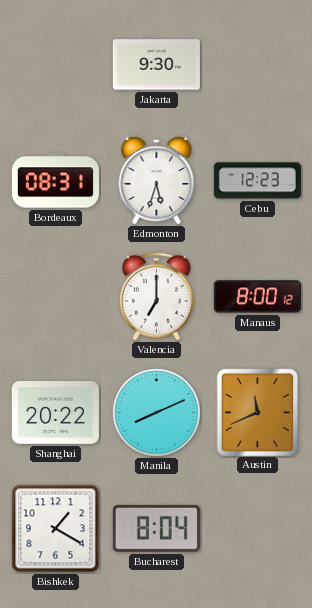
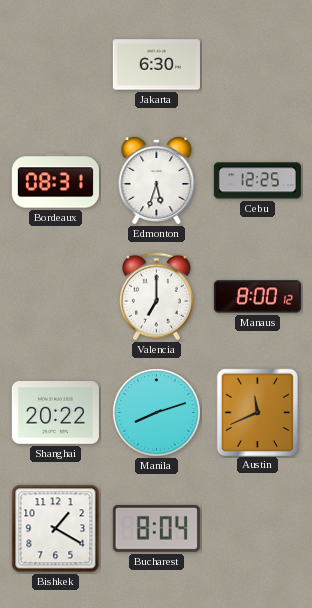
Jakarta: 9:30 -> 6:30
Cebu: 12:23 -> 12:25
Manila: 8:11 -> 8:12
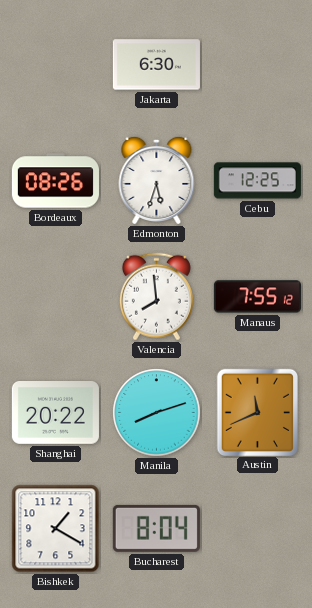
Bordeaux: 08:31 -> 08:26
Valencia: 7:00 -> 7:59
Manaus: 8:00 -> 7:55
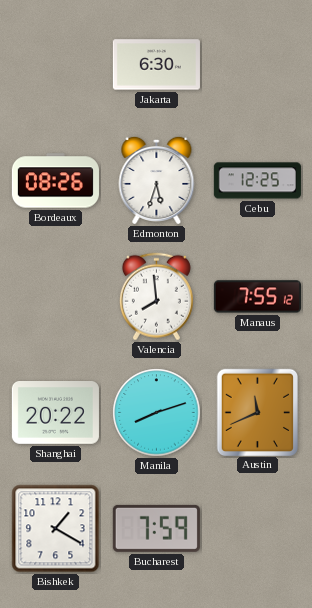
Bucharest: 8:04 -> 7:59
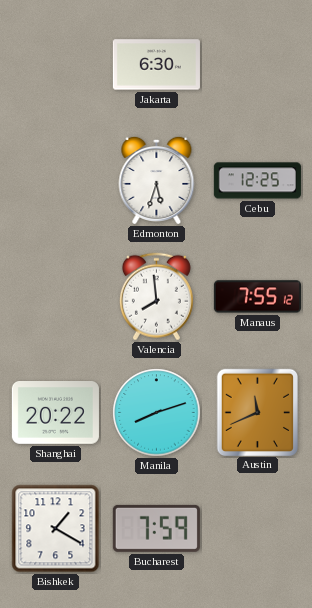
Bordeaux: 08:26 -> none
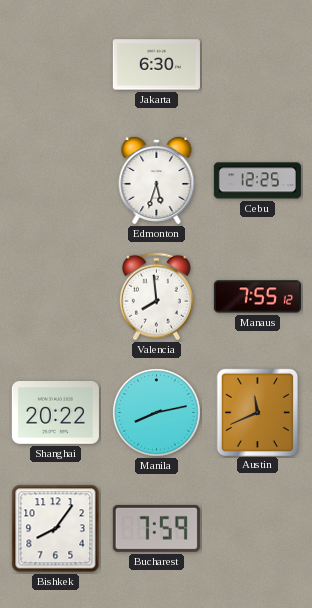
Manila: 8:12 -> 8:13
Bishkek: 1:20 -> 8:06
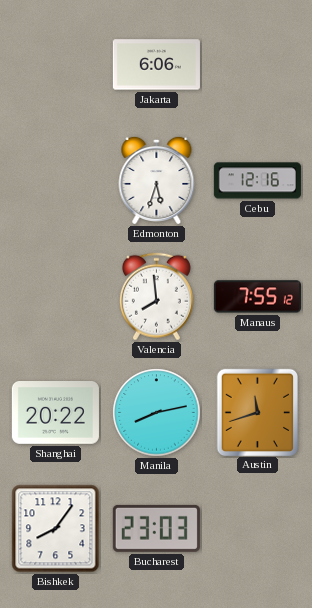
Jakarta: 6:30 -> 6:06
Cebu: 12:25 -> 12:16
Austin: 11:41 -> 11:42
Bucharest: 7:59 -> 23:03
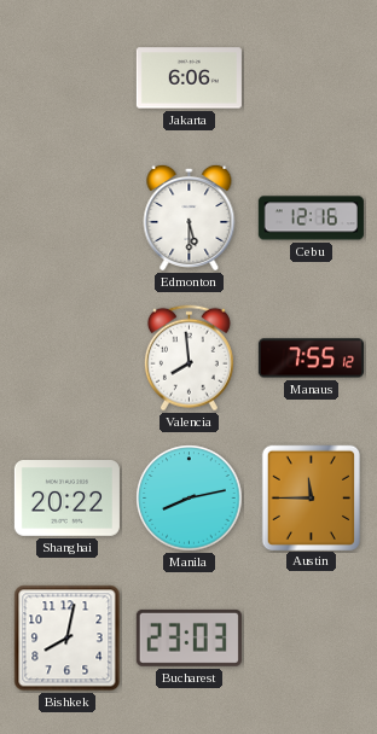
Edmonton: 5:33 -> 5:30
Austin: 11:42 -> 11:45
Bishkek: 8:06 -> 8:02
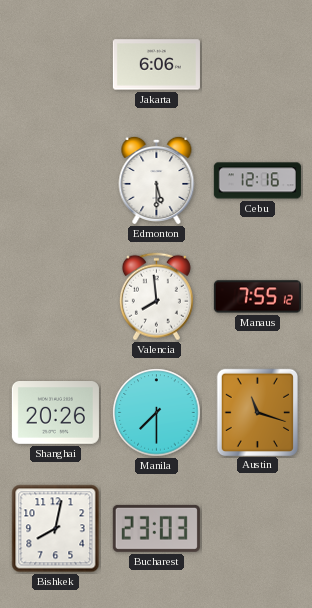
Shanghai: 20:22 -> 20:26
Manila: 8:13 -> 7:30
Austin: 11:45 -> 11:18
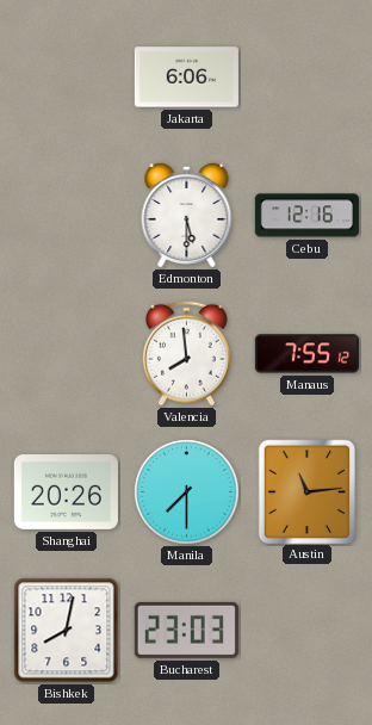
Austin: 11:18 -> 11:14
